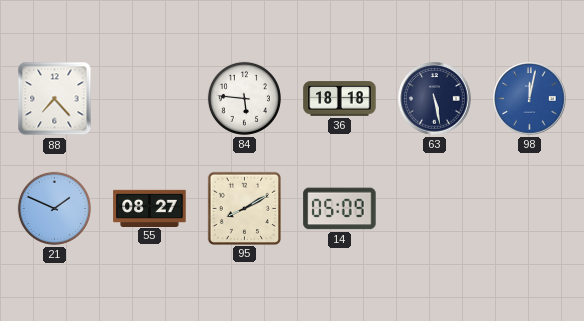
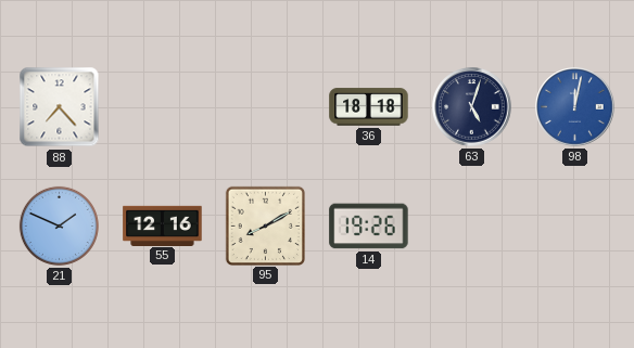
84: 5:46 -> none
63: 5:28 -> 5:03
55: 08:27 -> 12:16
14: 05:09 -> 19:26
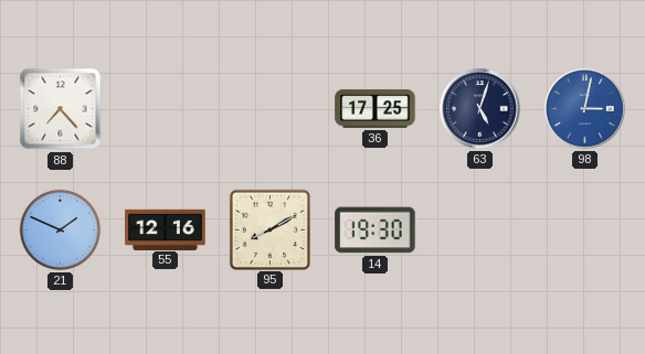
36: 18:18 -> 17:25
98: 12:02 -> 3:02
14: 19:26 -> 19:30
